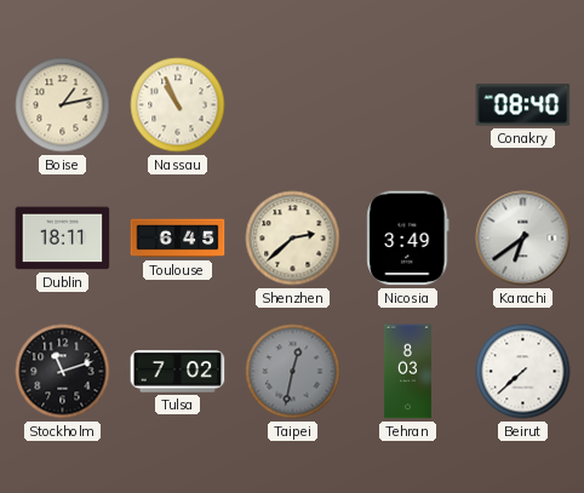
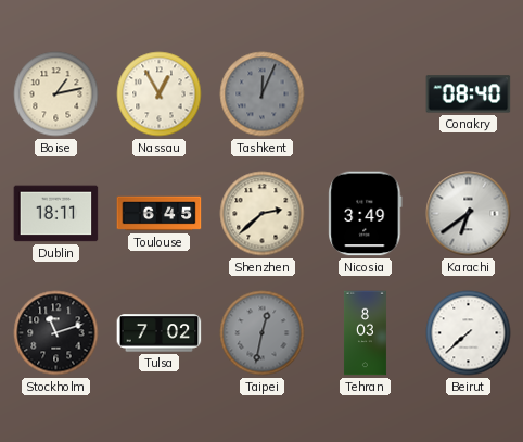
Nassau: 10:56 -> 12:55
Tashkent: none -> 12:04
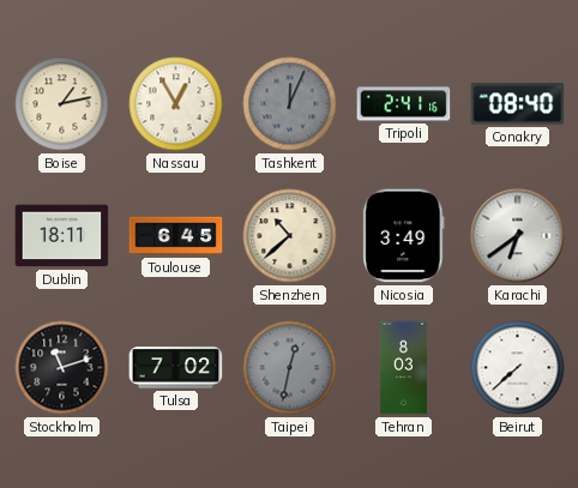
Tripoli: none -> 2:41
Shenzhen: 2:38 -> 10:38
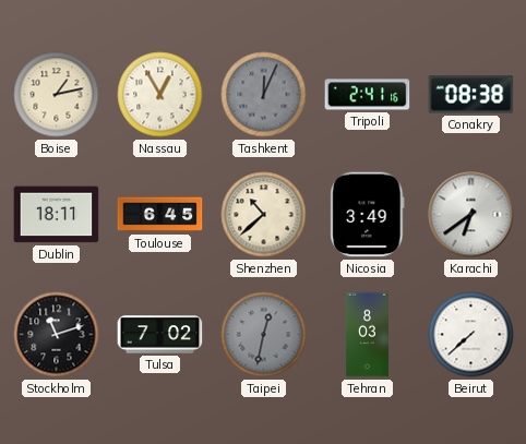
Conakry: 08:40 -> 08:38
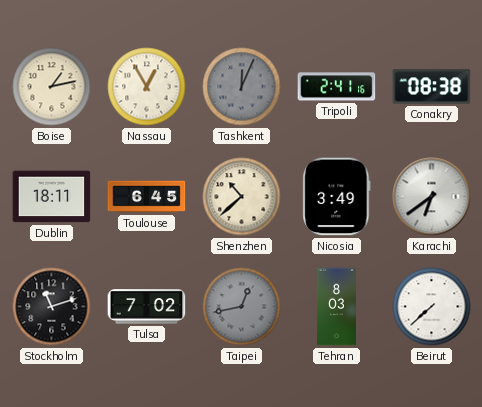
Taipei: 12:32 -> 12:43
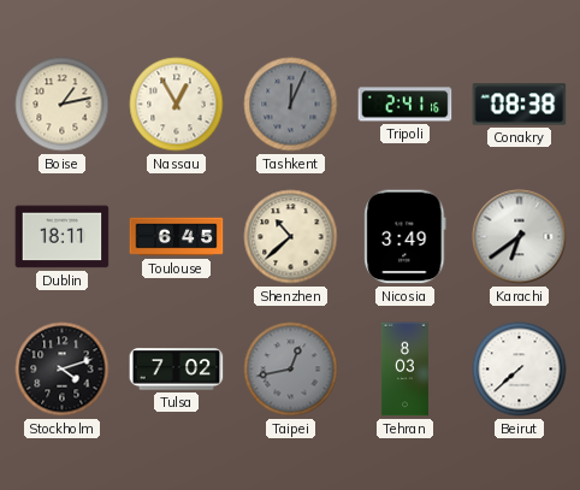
Stockholm: 11:12 -> 4:12
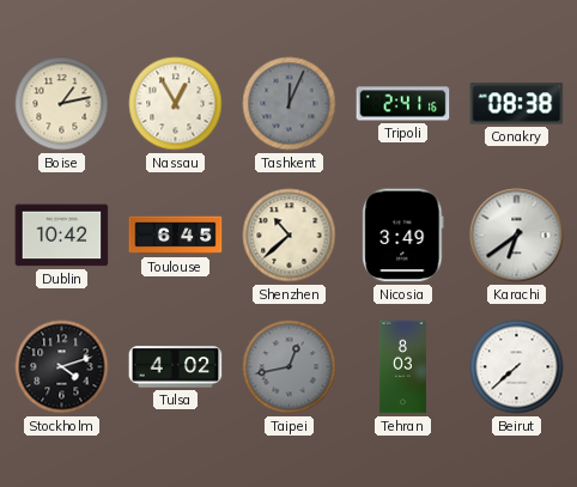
Dublin: 18:11 -> 10:42
Tulsa: 7:02 -> 4:02
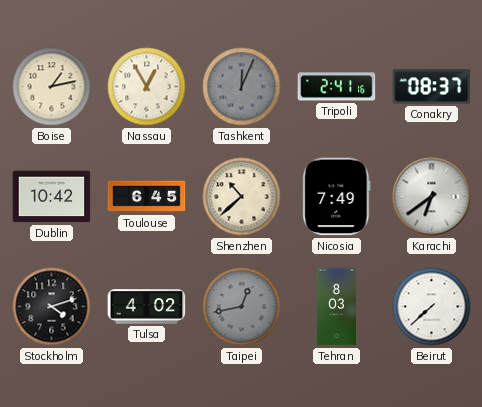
Conakry: 08:38 -> 08:37
Nicosia: 3:49 -> 7:49
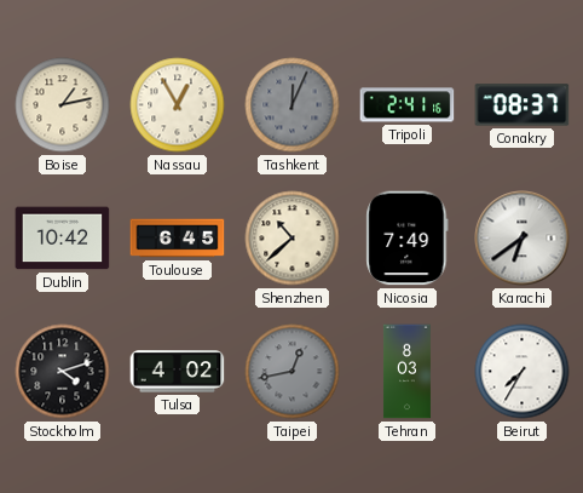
Beirut: 7:38 -> 7:35
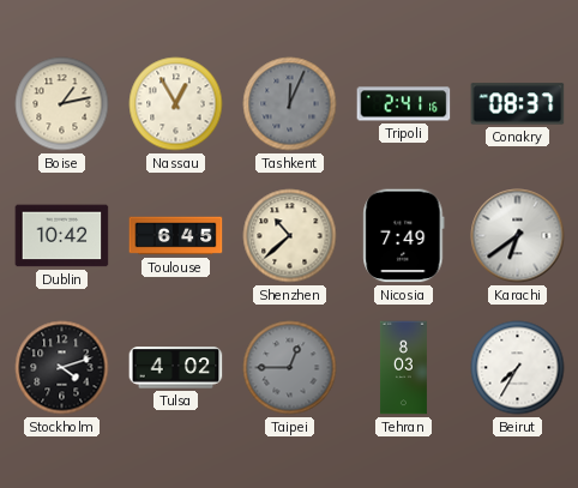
Taipei: 12:43 -> 12:45
